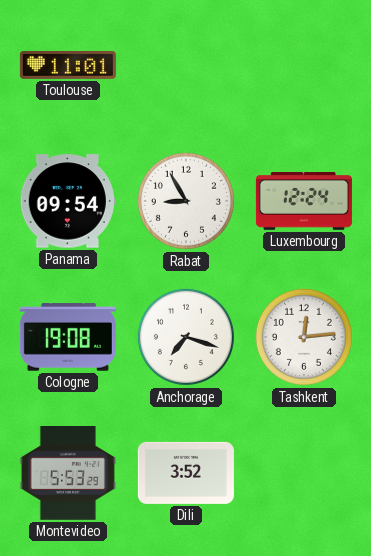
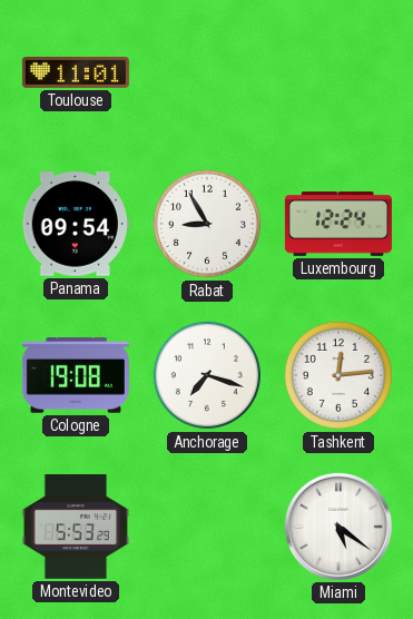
Dili: 3:52 -> none
Miami: none -> 5:21
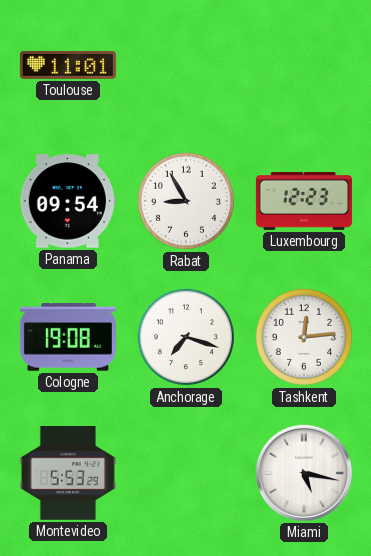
Luxembourg: 12:24 -> 12:23
Miami: 5:21 -> 5:17
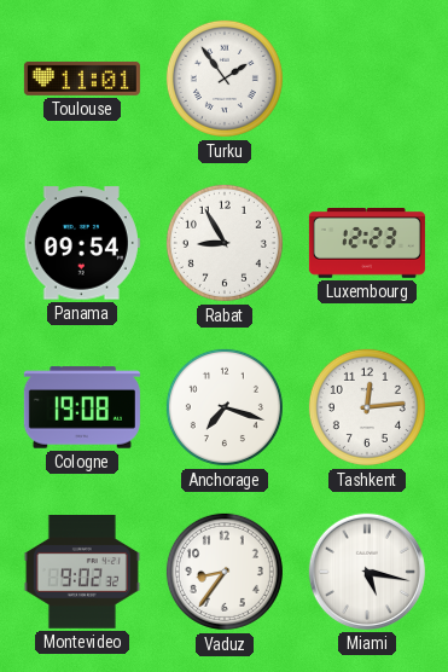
Turku: none -> 1:54
Montevideo: 5:53 -> 9:02
Vaduz: none -> 8:36
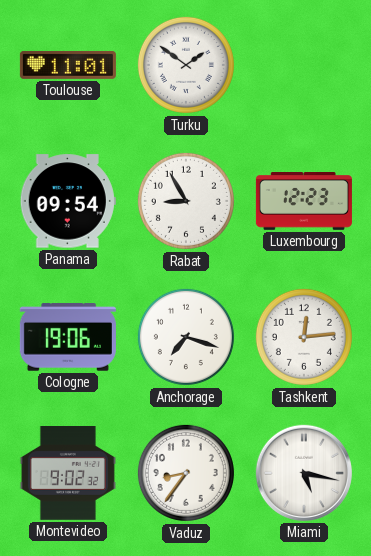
Turku: 1:54 -> 1:51
Cologne: 19:08 -> 19:06
